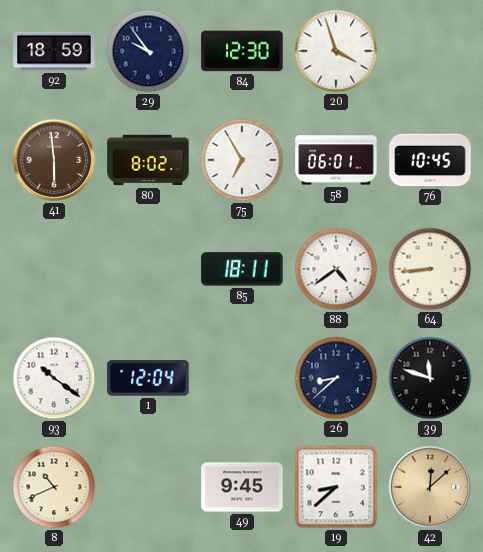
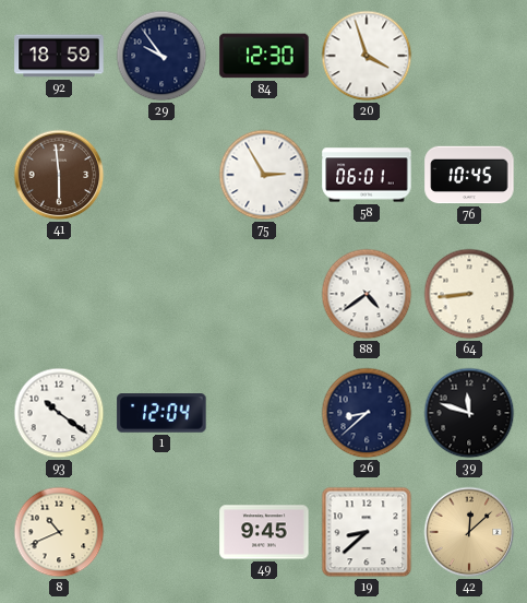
80: 8:02 -> none
75: 6:55 -> 2:55
85: 18:11 -> none
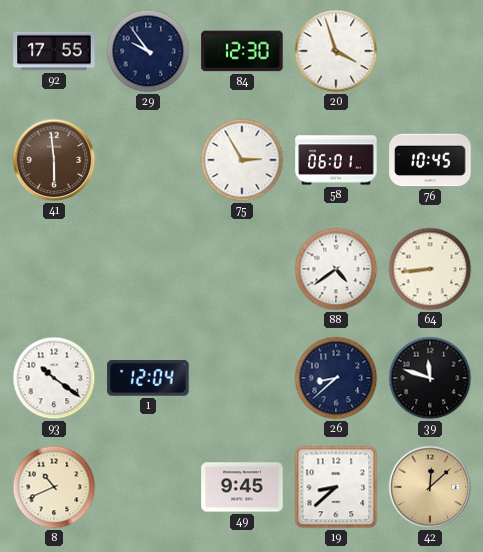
92: 18:59 -> 17:55
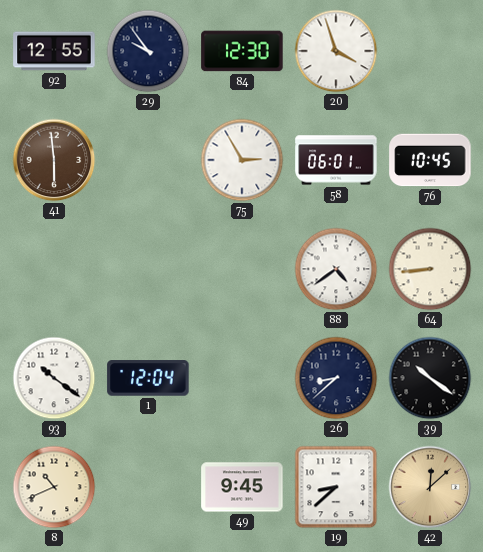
92: 17:55 -> 12:55
39: 11:48 -> 10:21
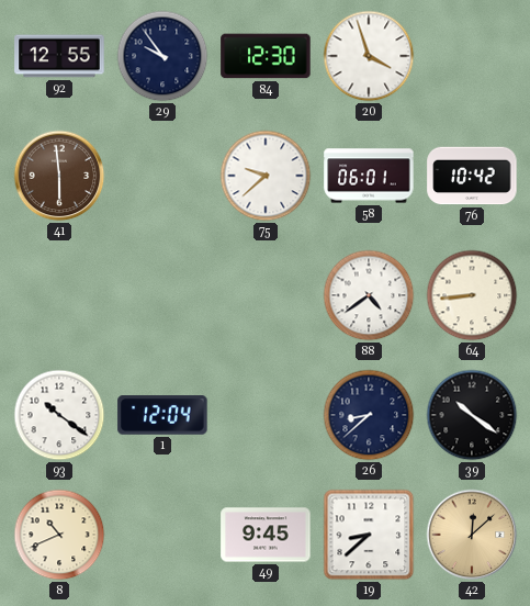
75: 2:55 -> 9:38
76: 10:45 -> 10:42
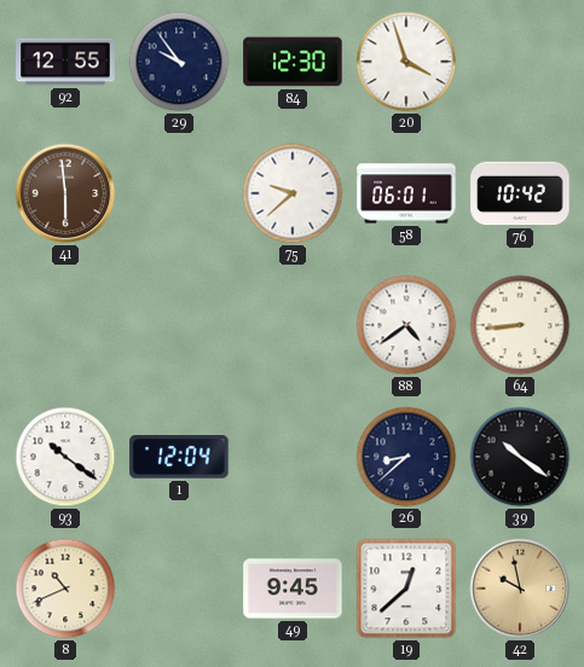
19: 8:38 -> 12:38
42: 12:08 -> 9:58
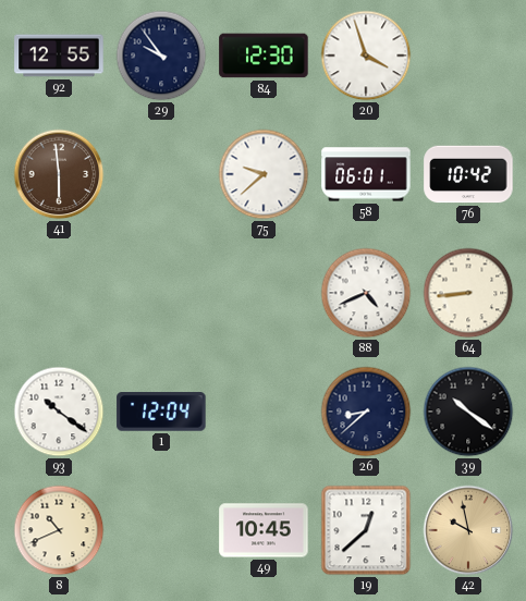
88: 4:39 -> 4:41
49: 9:45 -> 10:45
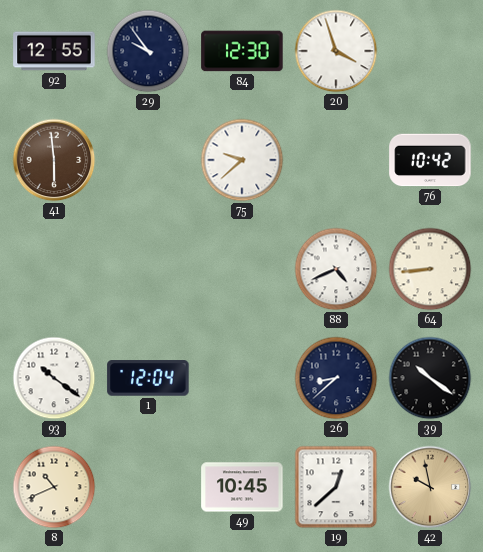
58: 06:01 -> none
